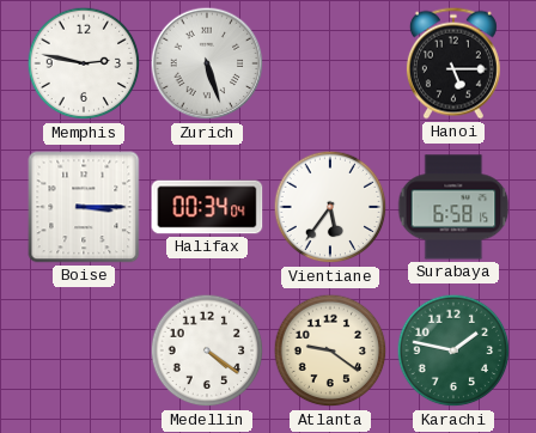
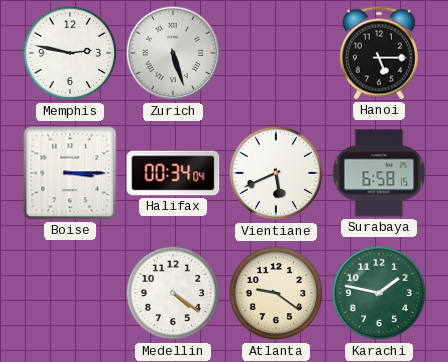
Vientiane: 5:36 -> 5:41
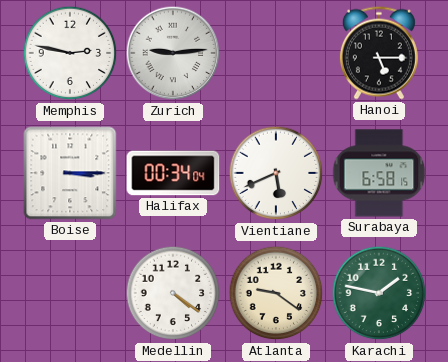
Zurich: 5:27 -> 9:14
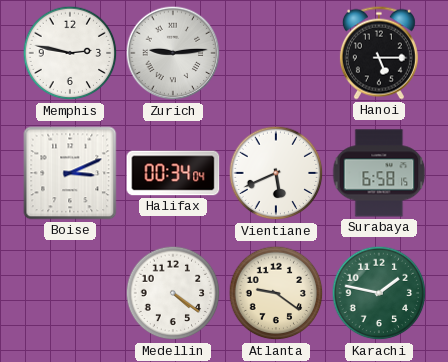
Boise: 3:15 -> 3:11
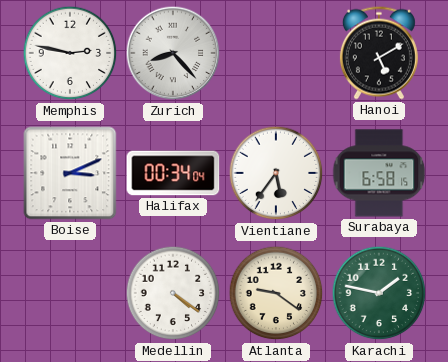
Zurich: 9:14 -> 8:23
Hanoi: 5:15 -> 5:10
Vientiane: 5:41 -> 5:36
